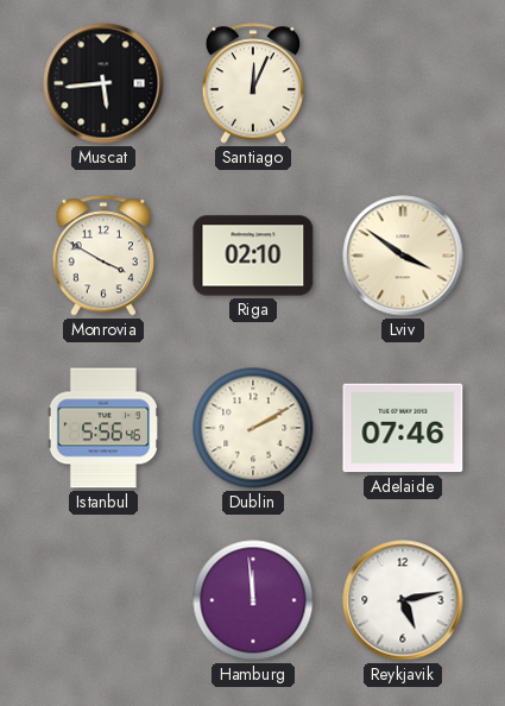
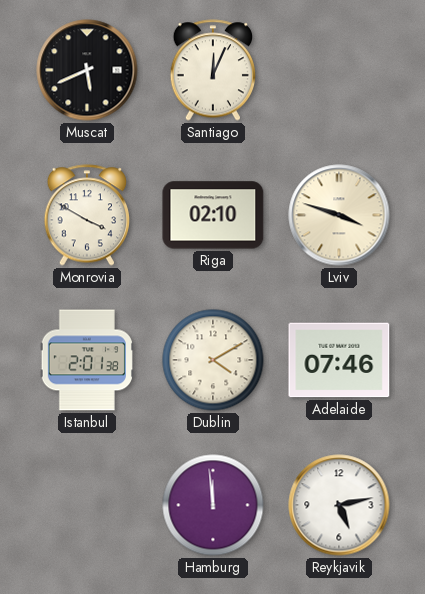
Muscat: 5:44 -> 5:41
Lviv: 3:51 -> 3:48
Istanbul: 5:56 -> 2:01
Dublin: 2:10 -> 4:10
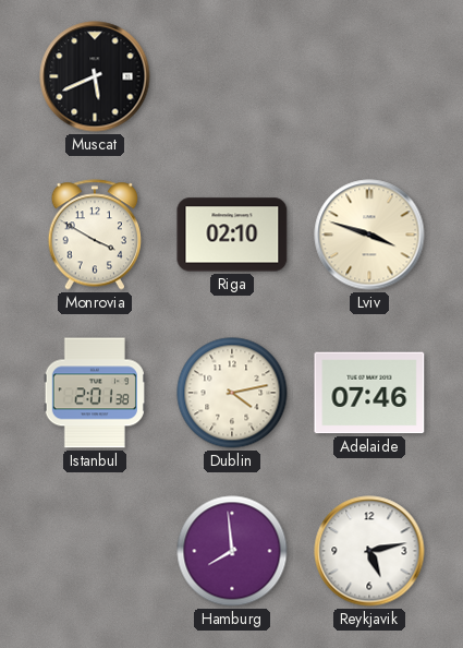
Santiago: 12:04 -> none
Dublin: 4:10 -> 4:13
Hamburg: 11:59 -> 7:59
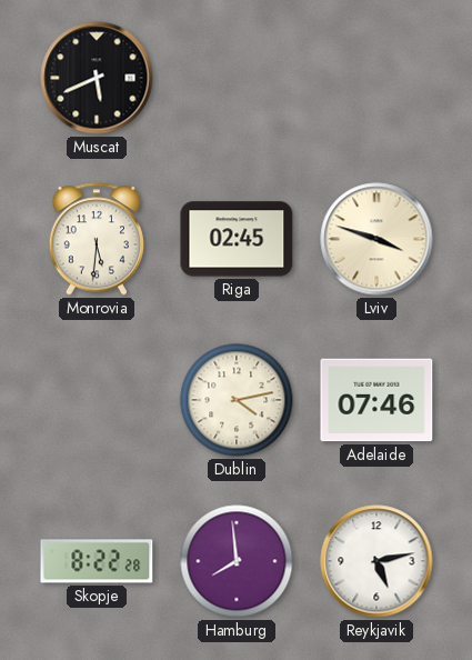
Monrovia: 3:50 -> 5:31
Riga: 02:10 -> 02:45
Istanbul: 2:01 -> none
Skopje: none -> 8:22
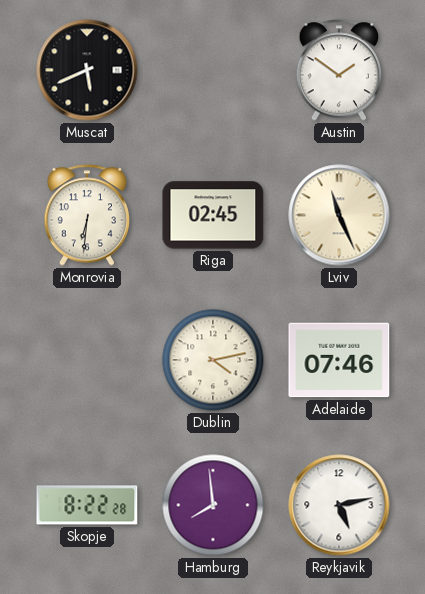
Austin: none -> 1:51
Monrovia: 5:31 -> 6:31
Lviv: 3:48 -> 11:26
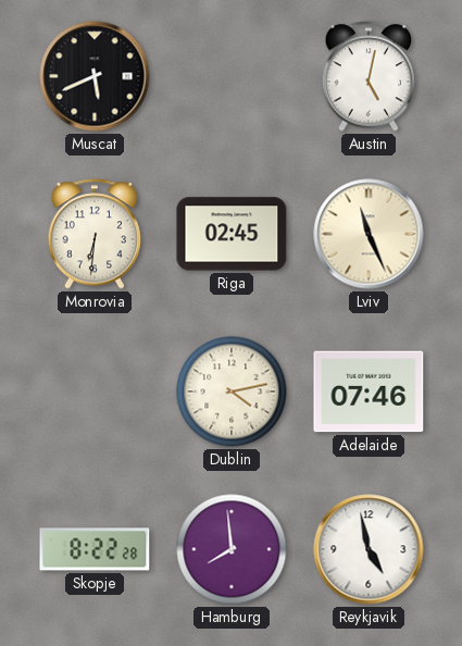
Austin: 1:51 -> 5:02
Reykjavik: 5:13 -> 4:58
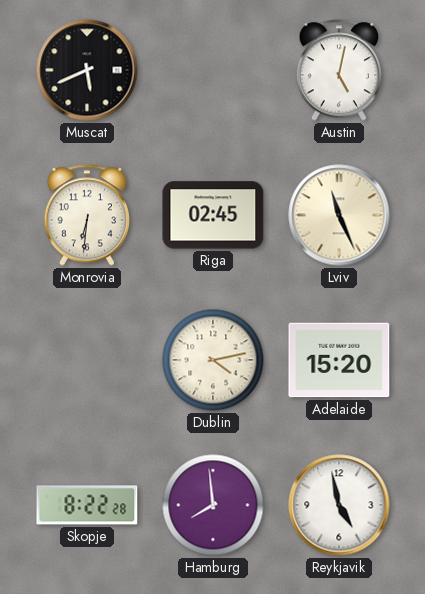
Adelaide: 07:46 -> 15:20
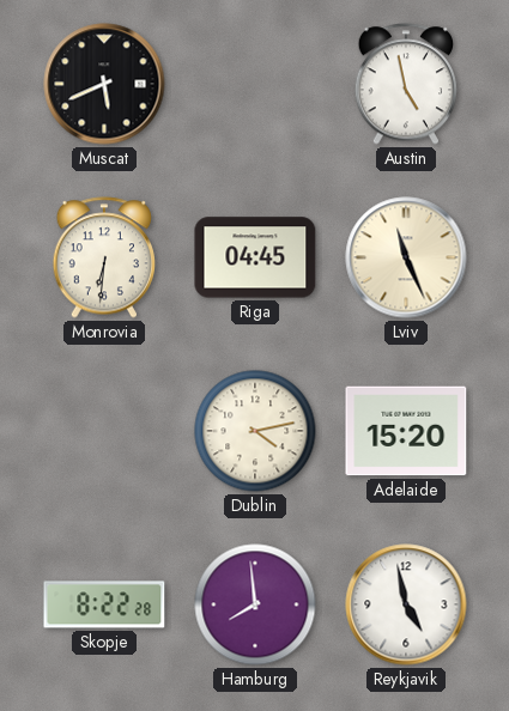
Austin: 5:02 -> 4:58
Riga: 02:45 -> 04:45
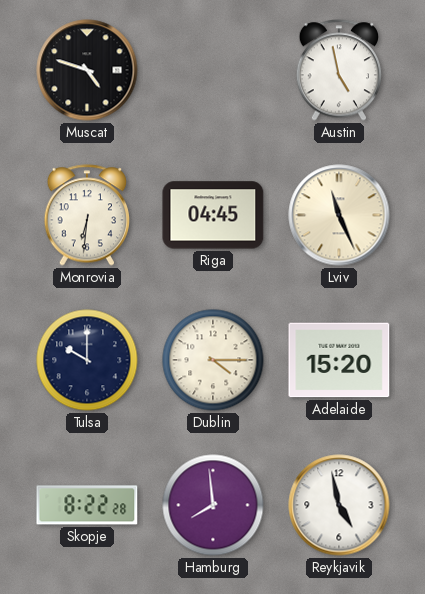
Muscat: 5:41 -> 4:48
Tulsa: none -> 10:00
Dublin: 4:13 -> 4:15
